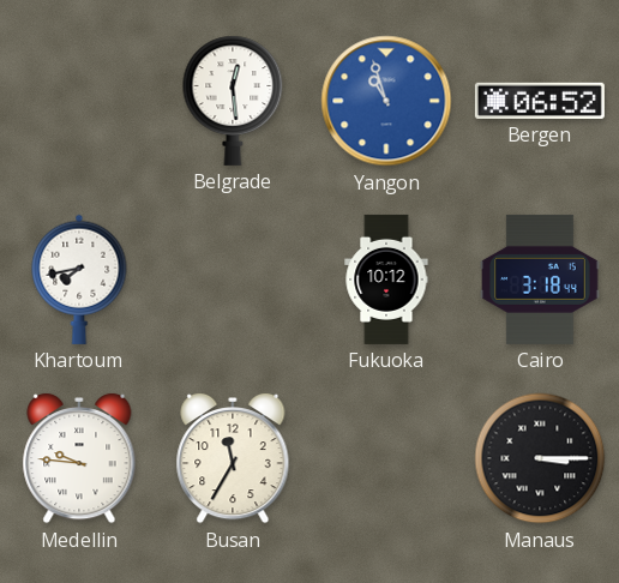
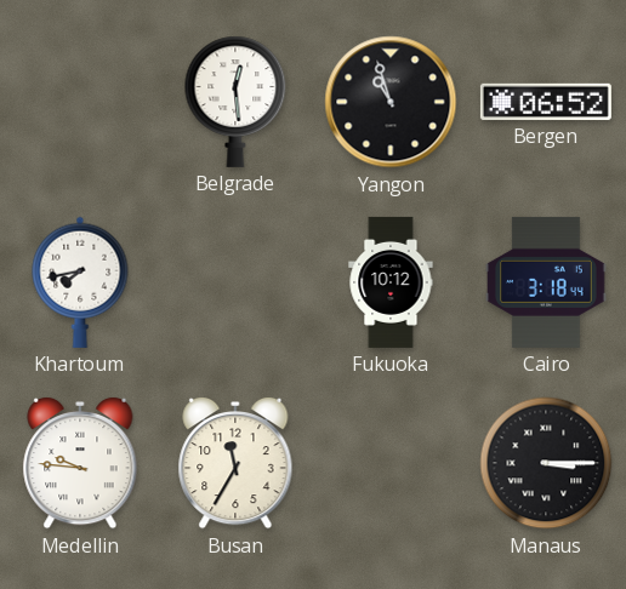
Yangon dial: blue -> black
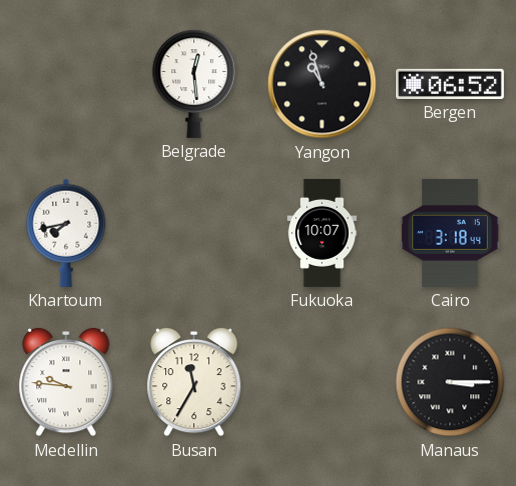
Fukuoka: 10:12 -> 10:07
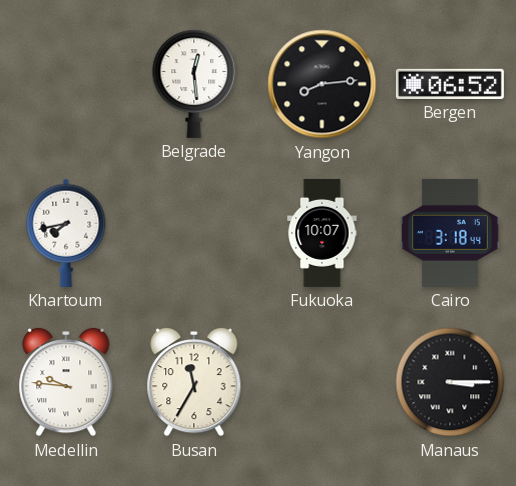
Yangon: 10:57 -> 8:14
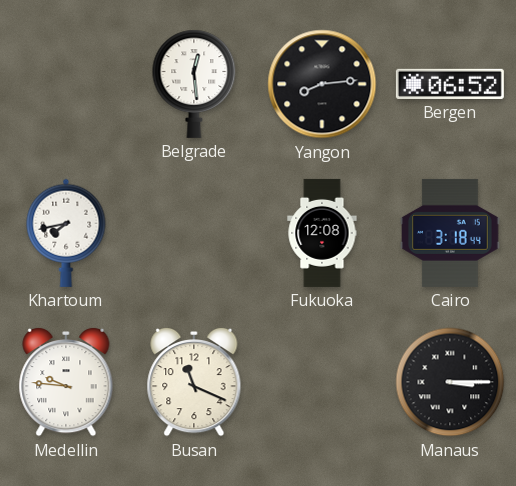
Fukuoka: 10:07 -> 12:08
Busan: 11:35 -> 11:19
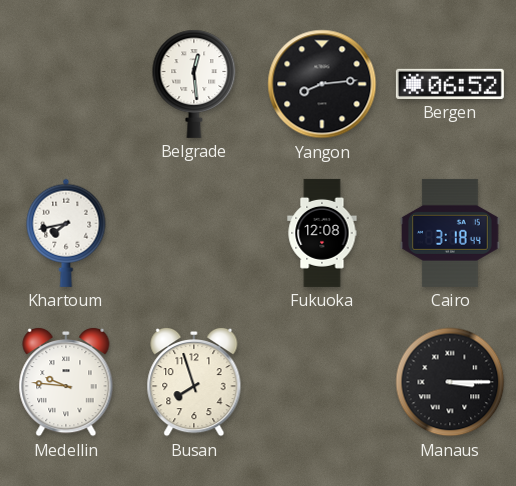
Busan: 11:19 -> 7:57
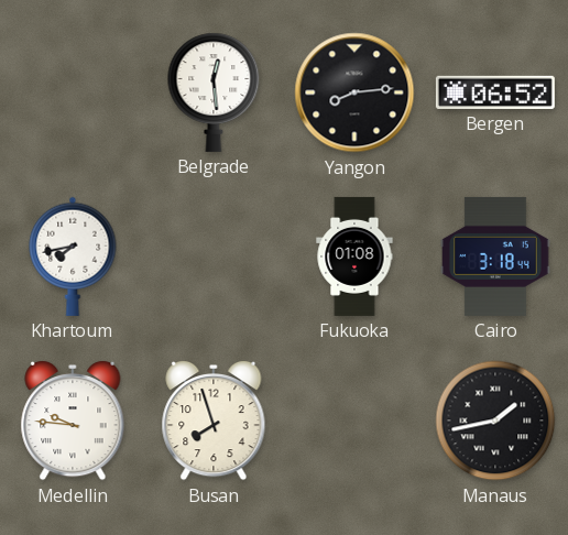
Fukuoka: 12:08 -> 01:08
Manaus: 3:15 -> 1:43
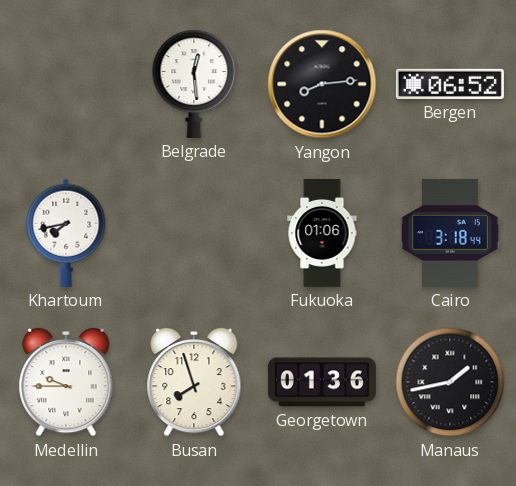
Fukuoka: 01:08 -> 01:06
Medellin: 9:46 -> 9:45
Georgetown: none -> 01:36
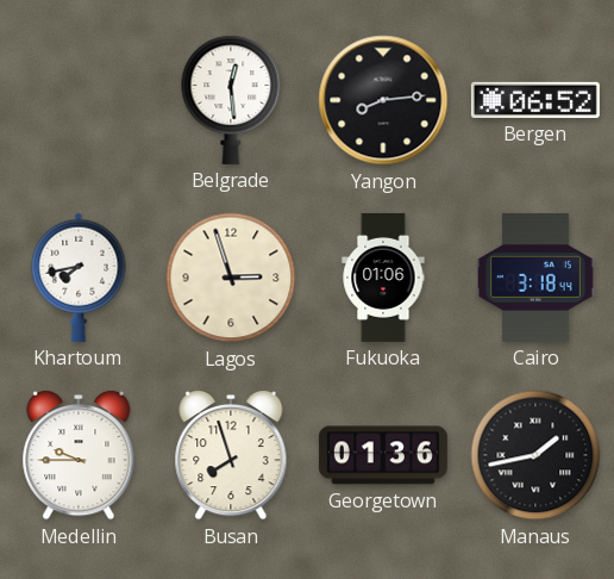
Lagos: none -> 2:57
